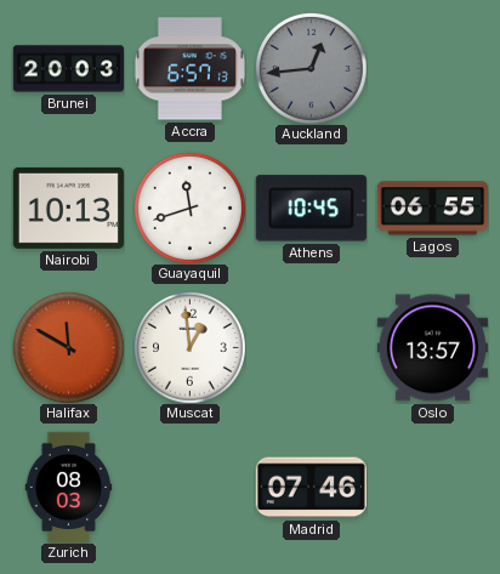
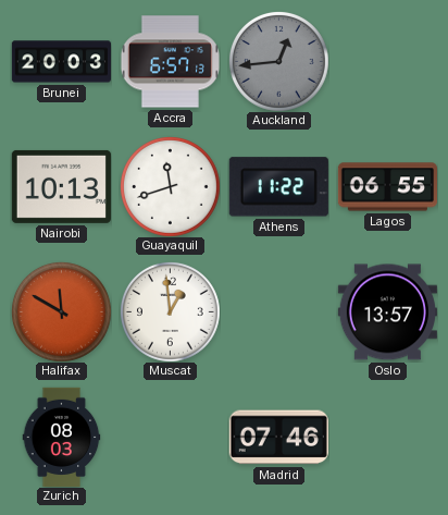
Athens: 10:45 -> 11:22
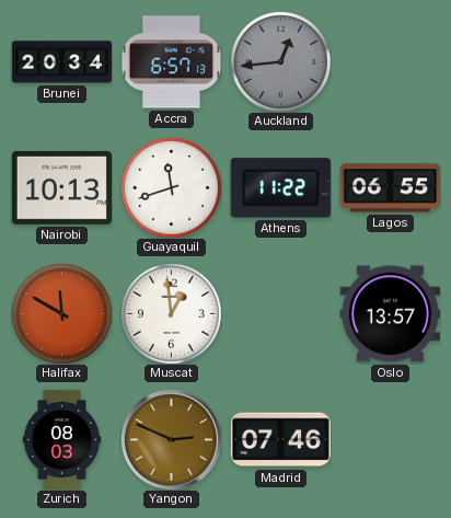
Brunei: 20:03 -> 20:34
Yangon: none -> 2:49
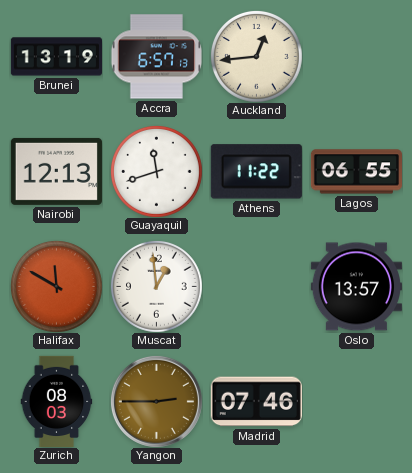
Brunei: 20:34 -> 13:19
Auckland dial: grey -> cream
Nairobi: 10:13 -> 12:13
Yangon: 2:49 -> 2:45
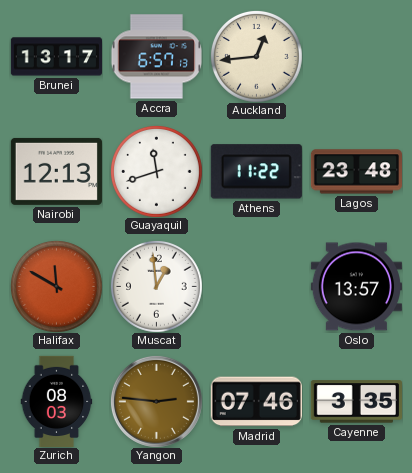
Brunei: 13:19 -> 13:17
Lagos: 06:55 -> 23:48
Yangon: 2:45 -> 2:46
Cayenne: none -> 3:35
